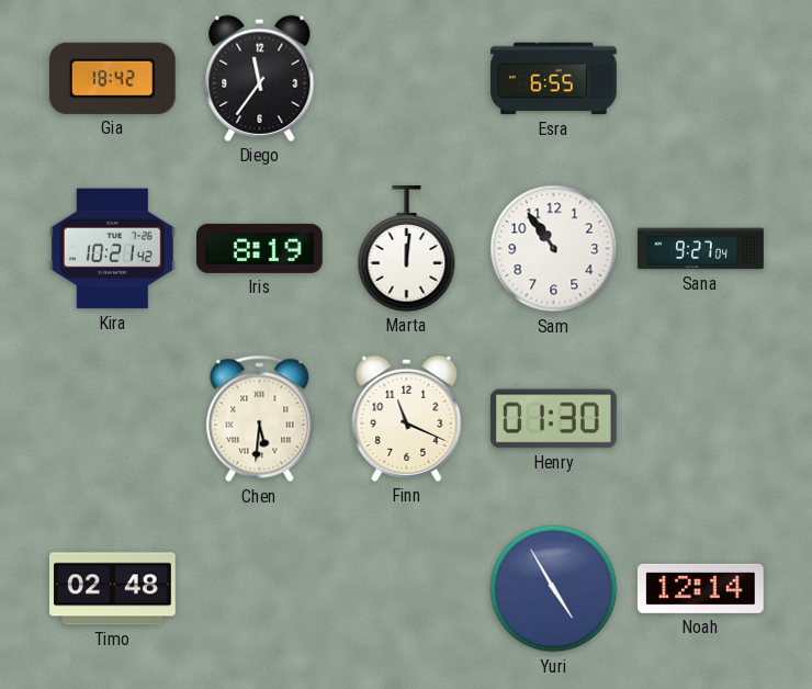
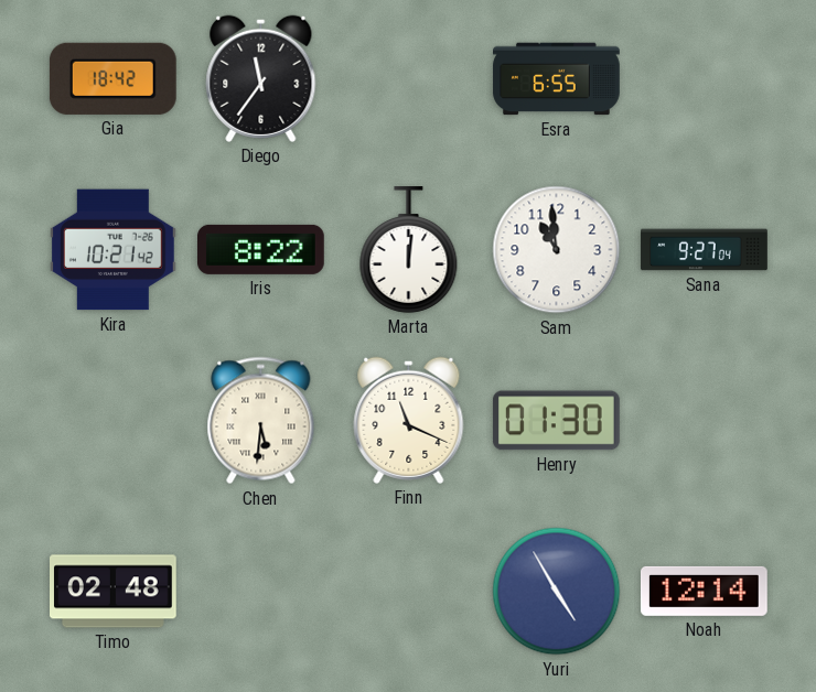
Iris: 8:19 -> 8:22
Sam: 10:54 -> 10:59
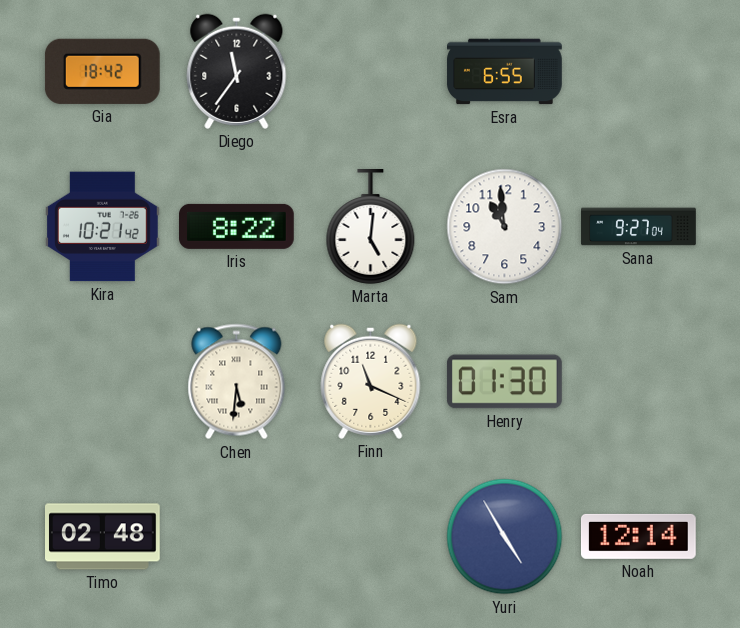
Marta: 12:01 -> 5:01
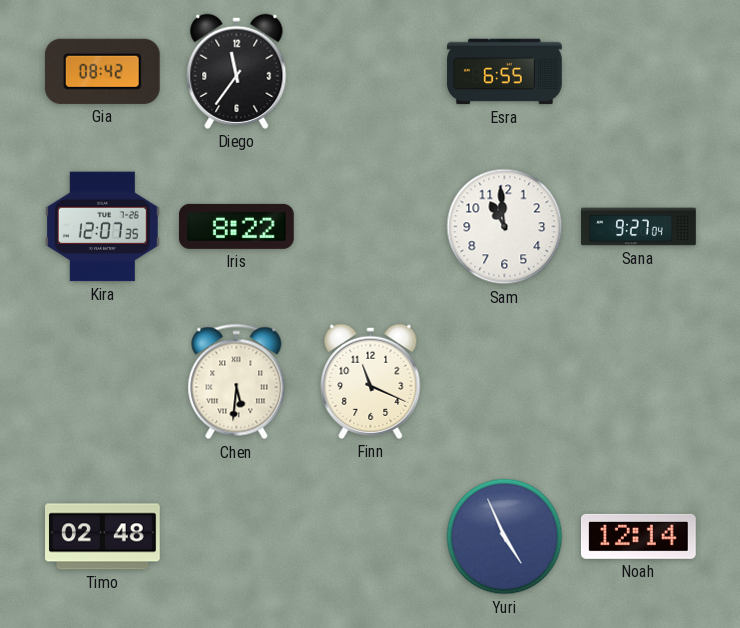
Gia: 18:42 -> 08:42
Kira: 10:21 -> 12:07
Marta: 5:01 -> none
Henry: 01:30 -> none
Yuri: 4:55 -> 4:56
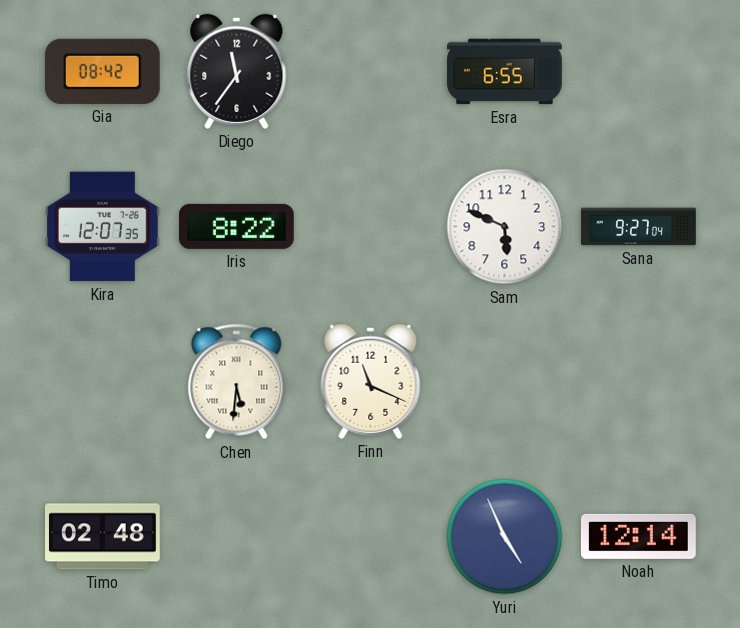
Sam: 10:59 -> 5:49
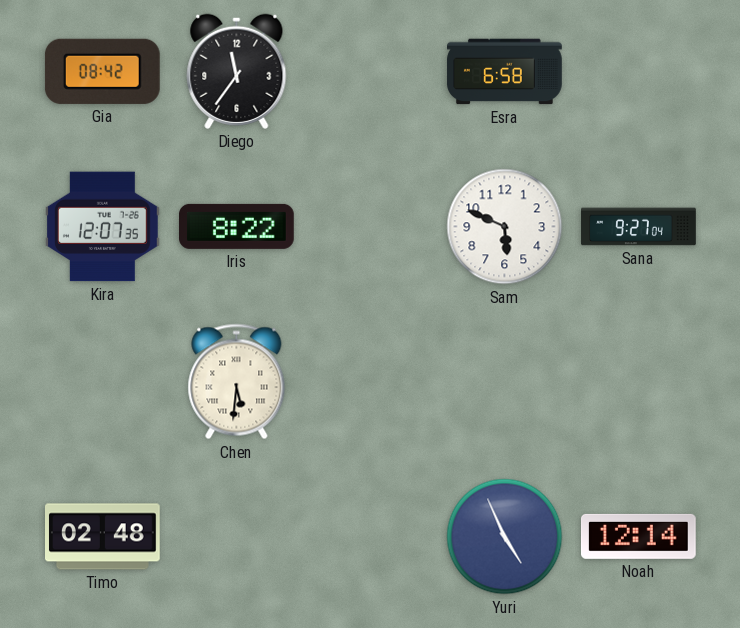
Esra: 6:55 -> 6:58
Finn: 11:19 -> none
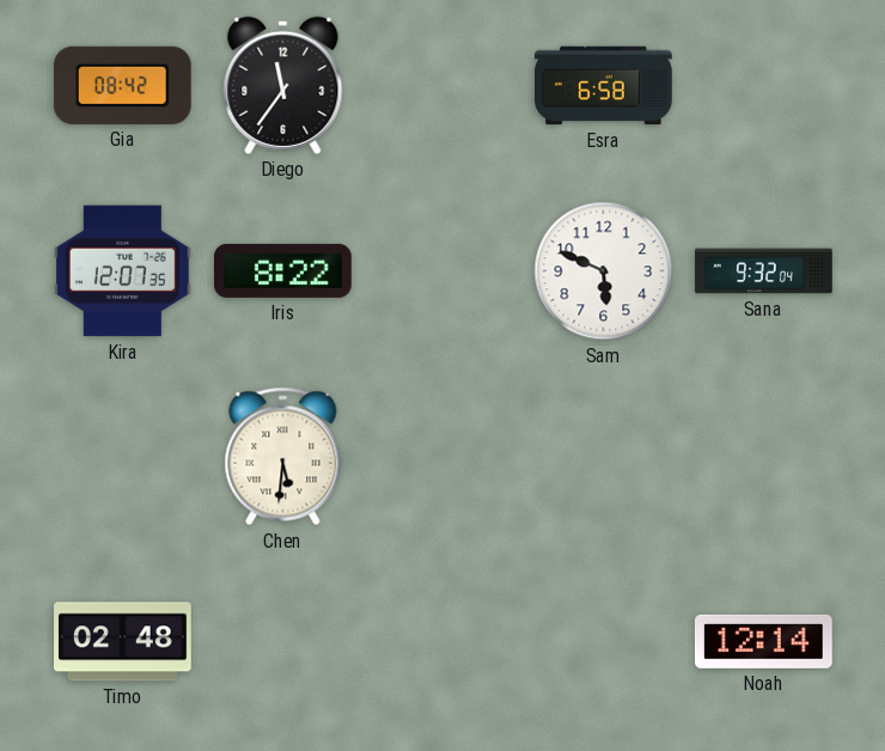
Sana: 9:27 -> 9:32
Yuri: 4:56 -> none
